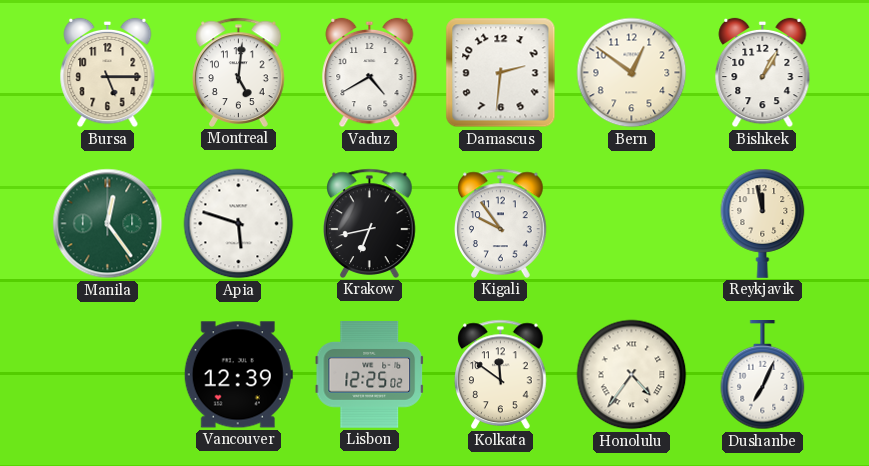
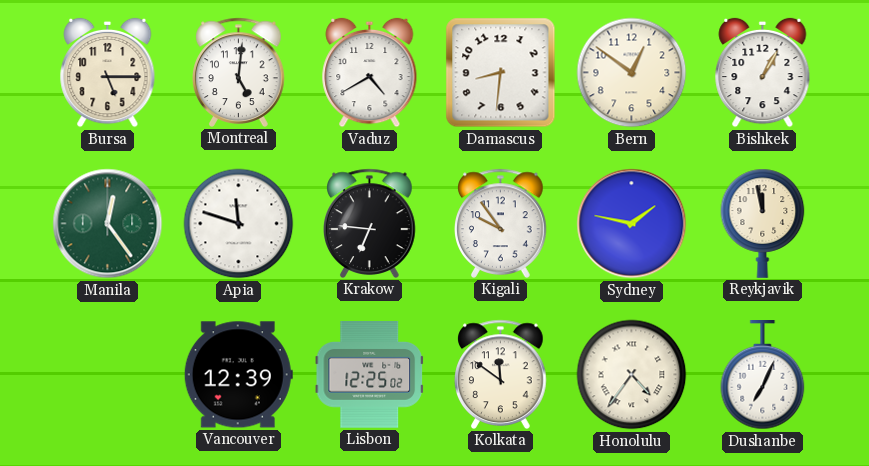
Damascus: 2:31 -> 8:31
Apia: 5:48 -> 11:48
Krakow: 6:43 -> 6:46
Sydney: none -> 1:47
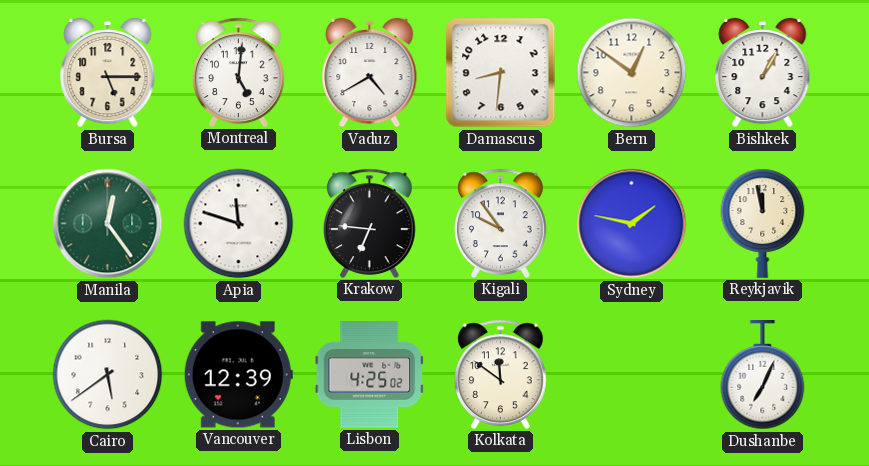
Cairo: none -> 5:39
Lisbon: 12:25 -> 4:25
Honolulu: 4:36 -> none
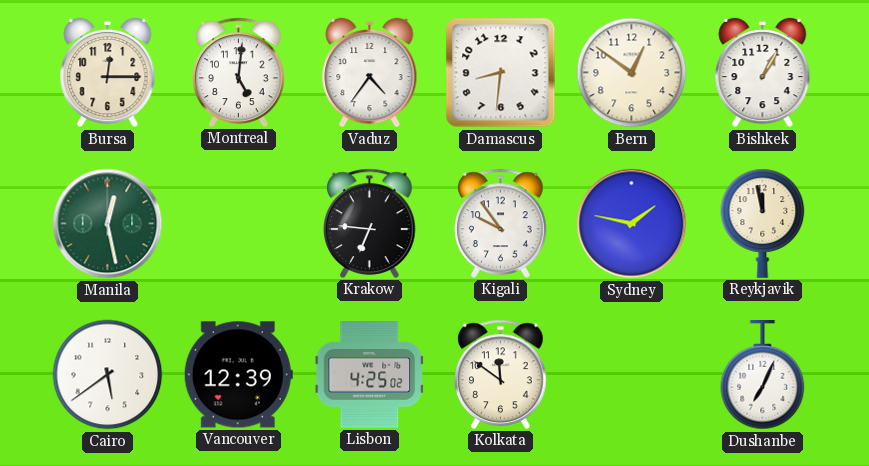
Bursa: 5:15 -> 12:15
Vaduz: 4:40 -> 4:36
Manila: 12:24 -> 12:28
Apia: 11:48 -> none
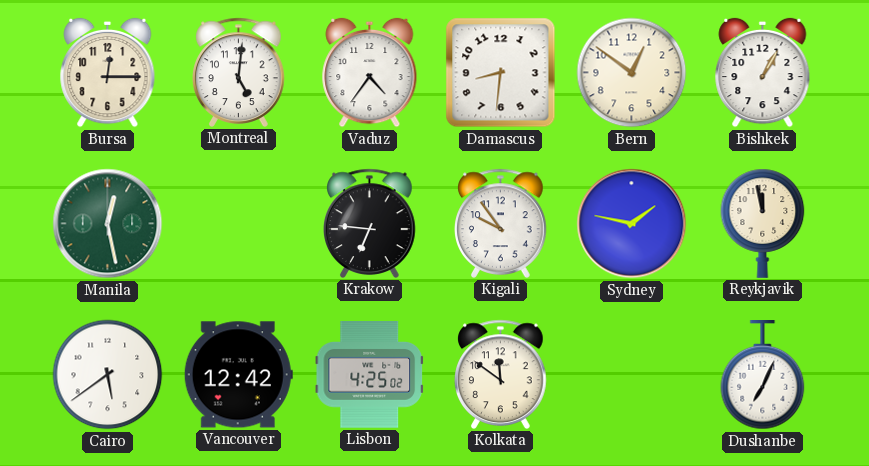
Vancouver: 12:39 -> 12:42
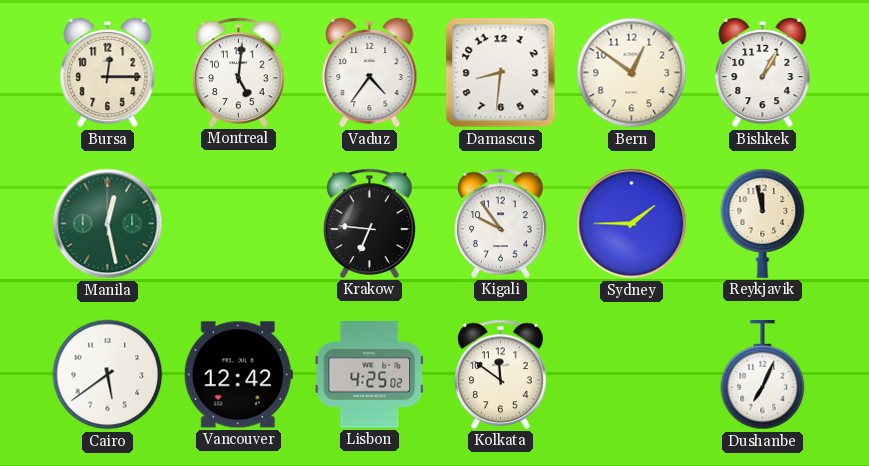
Sydney: 1:47 -> 1:45
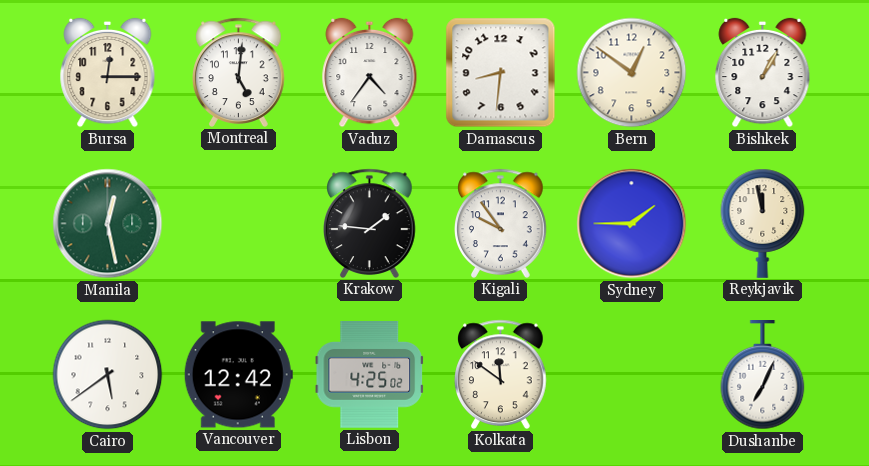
Krakow: 6:46 -> 1:46
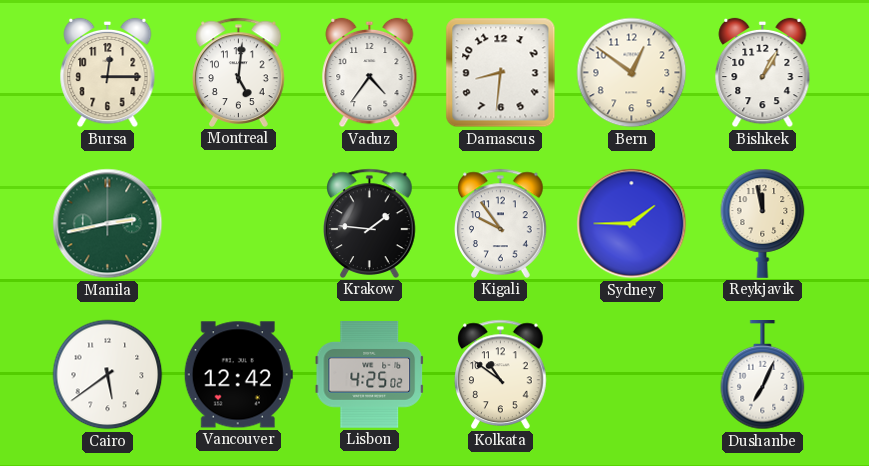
Manila: 12:28 -> 2:43
Kolkata: 11:51 -> 10:51
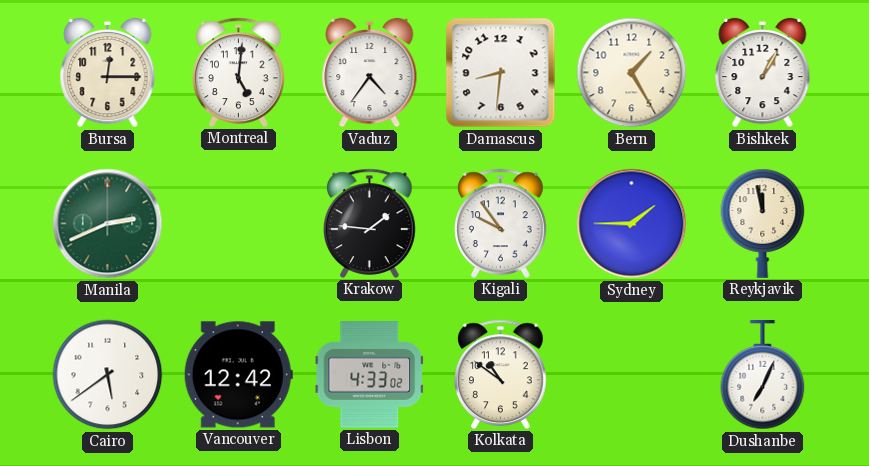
Bern: 12:51 -> 1:25
Manila: 2:43 -> 2:41
Lisbon: 4:25 -> 4:33
